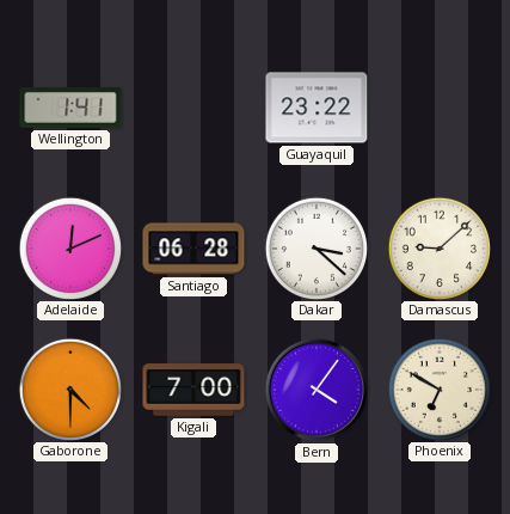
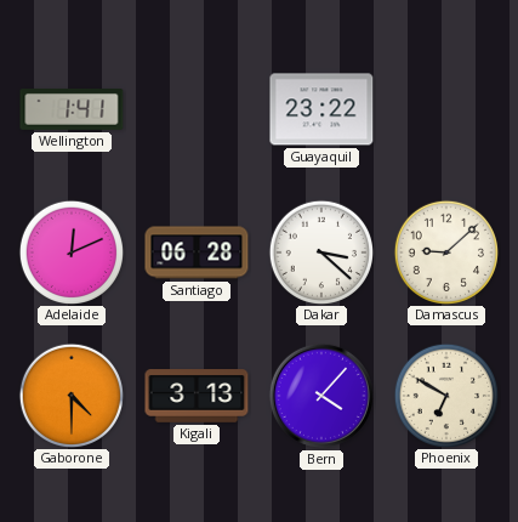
Kigali: 7:00 -> 3:13
Bern: 4:06 -> 4:07
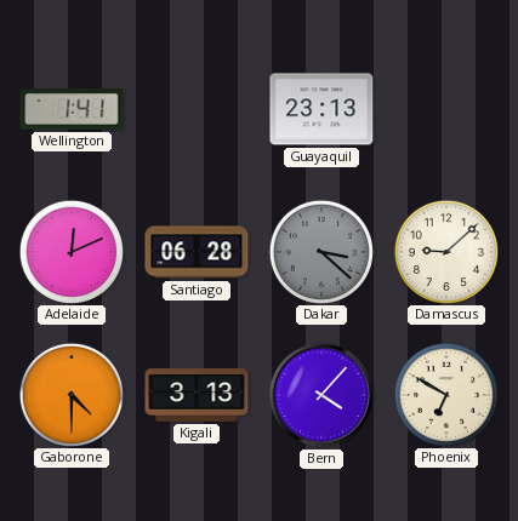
Guayaquil: 23:22 -> 23:13
Dakar dial: white -> grey
